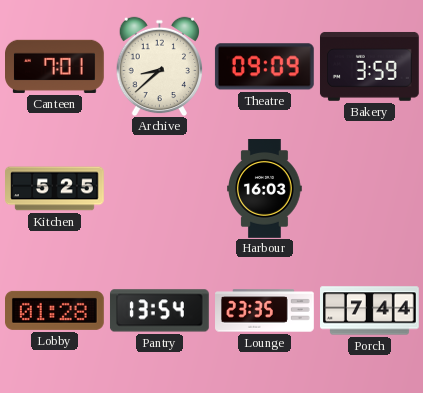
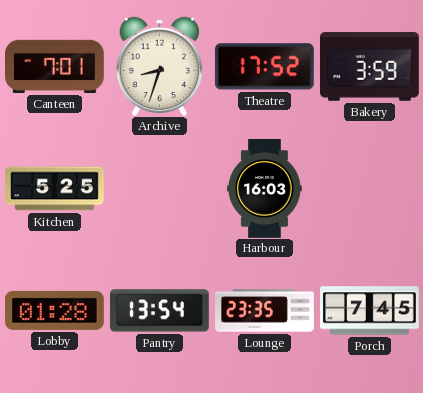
Archive: 8:38 -> 8:33
Theatre: 09:09 -> 17:52
Porch: 7:44 -> 7:45
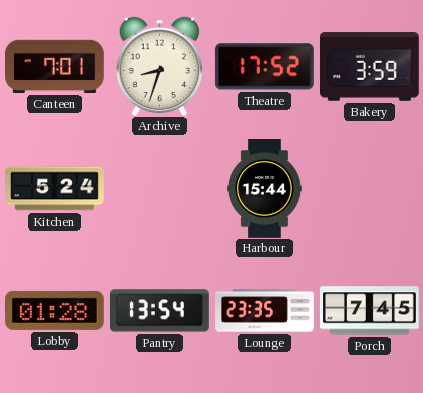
Kitchen: 5:25 -> 5:24
Harbour: 16:03 -> 15:44
